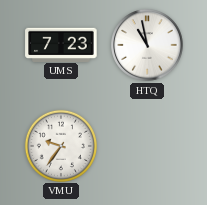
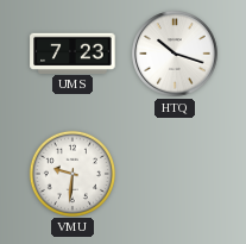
HTQ: 10:58 -> 10:18
VMU: 9:36 -> 9:31
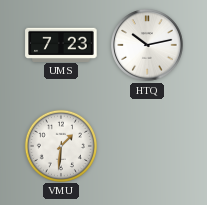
HTQ: 10:18 -> 10:13
VMU: 9:31 -> 1:31
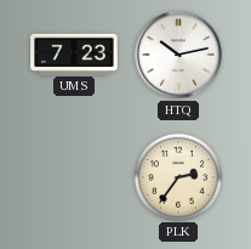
VMU: 1:31 -> none
PLK: none -> 2:36
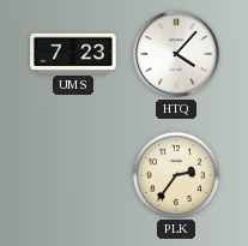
HTQ: 10:13 -> 4:07
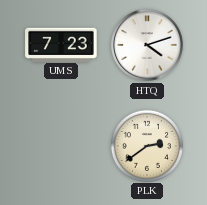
HTQ: 4:07 -> 4:12
PLK: 2:36 -> 2:39
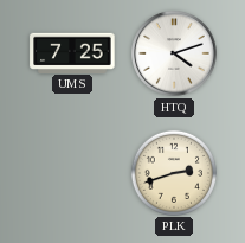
UMS: 7:23 -> 7:25
PLK: 2:39 -> 2:42
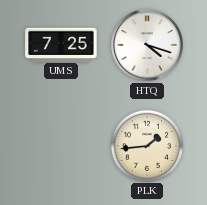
HTQ: 4:12 -> 4:18
PLK: 2:42 -> 1:44
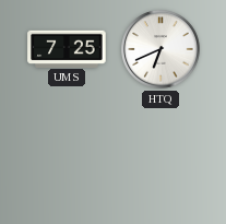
HTQ: 4:18 -> 6:41
PLK: 1:44 -> none
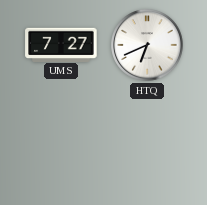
UMS: 7:25 -> 7:27
